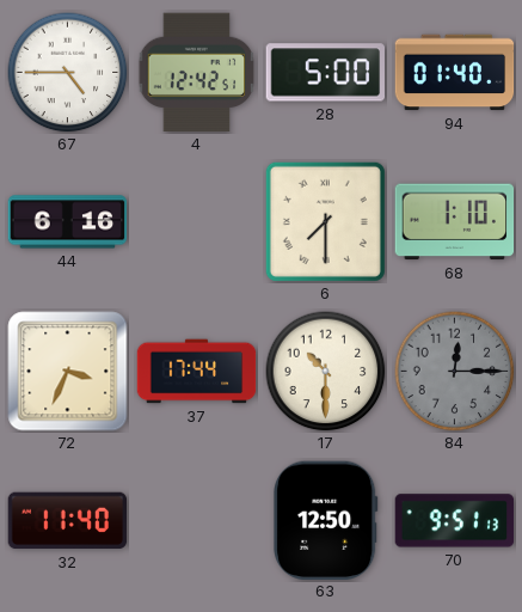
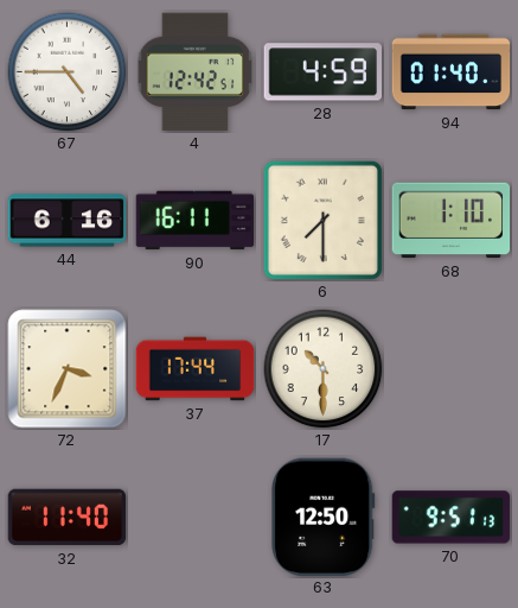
28: 5:00 -> 4:59
90: none -> 16:11
84: 12:15 -> none
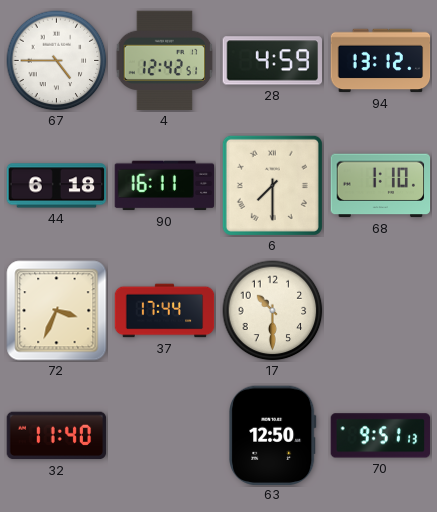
94: 01:40 -> 13:12
44: 6:16 -> 6:18
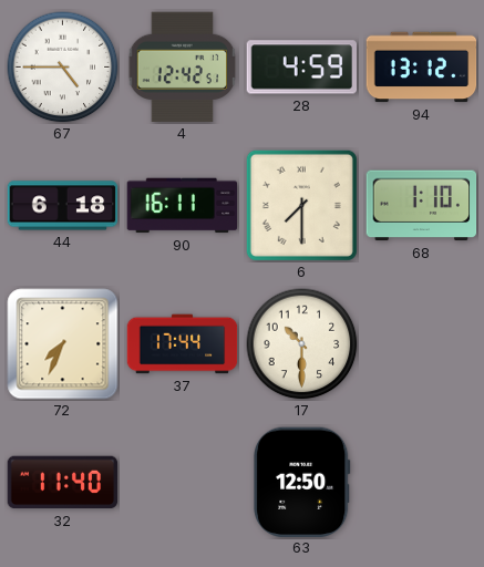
72: 3:34 -> 7:34
70: 9:51 -> none
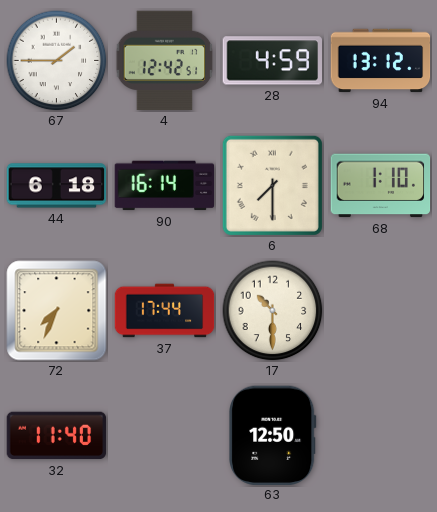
67: 4:45 -> 1:45
90: 16:11 -> 16:14
